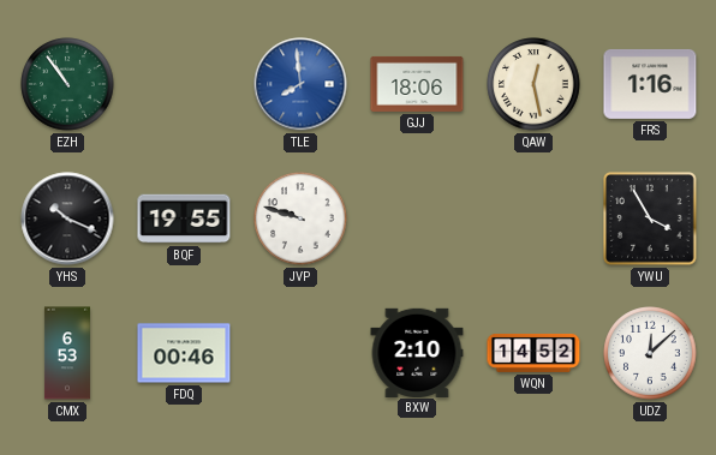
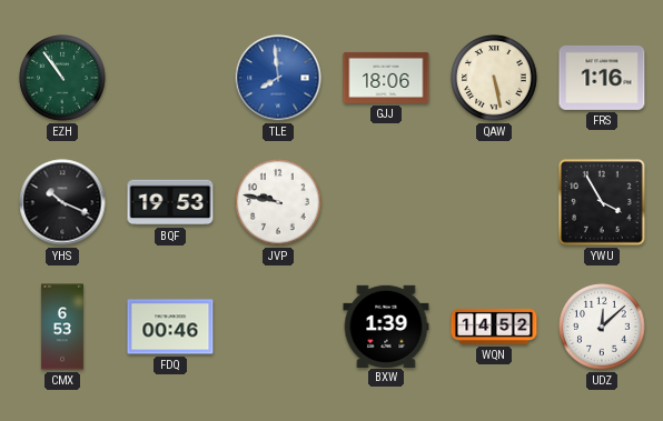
QAW: 12:28 -> 5:28
BQF: 19:55 -> 19:53
JVP: 9:48 -> 9:47
BXW: 2:10 -> 1:39
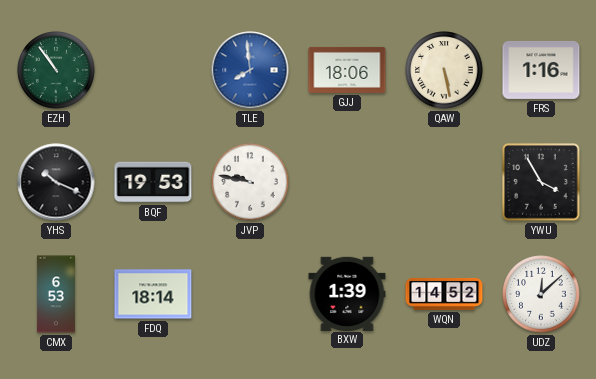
FDQ: 00:46 -> 18:14
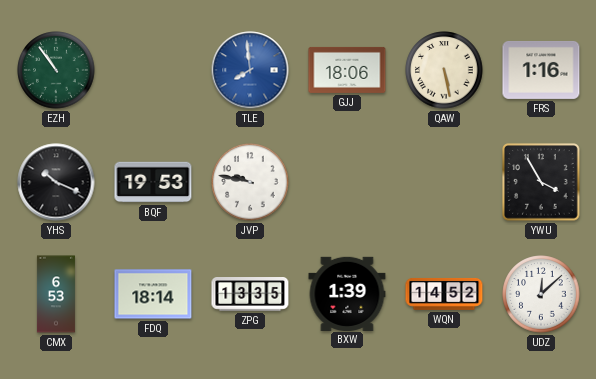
ZPG: none -> 13:35
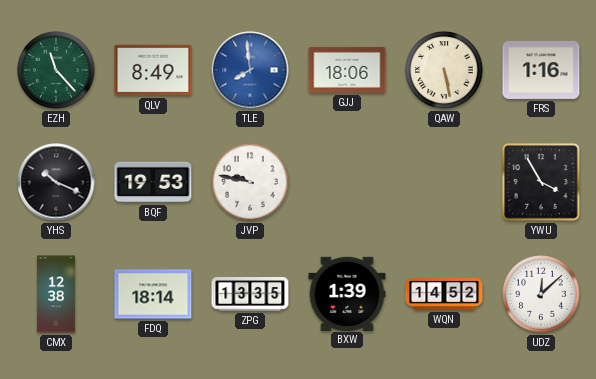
EZH: 10:54 -> 11:23
QLV: none -> 8:49
CMX: 6:53 -> 12:38
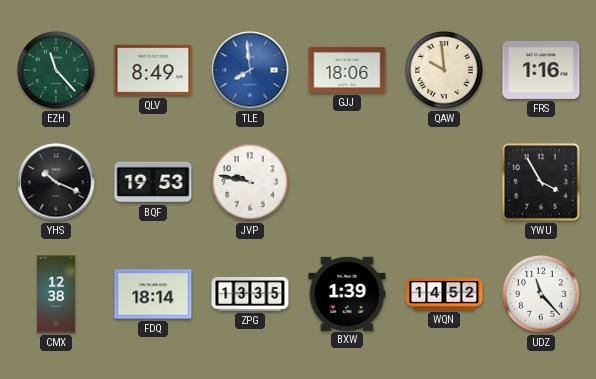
QAW: 5:28 -> 9:59
UDZ: 12:08 -> 11:23
